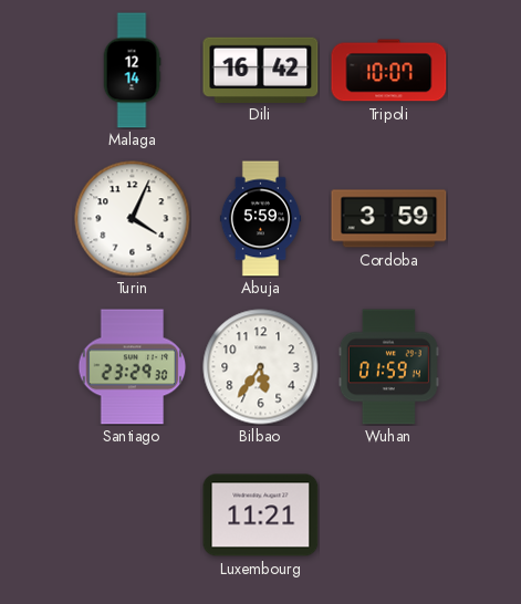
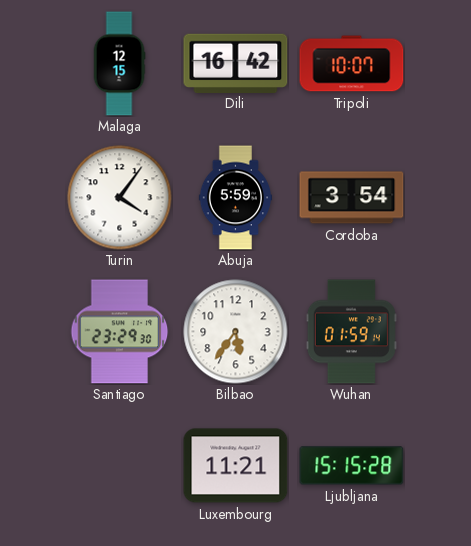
Malaga: 12:14 -> 12:15
Turin: 4:04 -> 4:06
Cordoba: 3:59 -> 3:54
Ljubljana: none -> 15:15
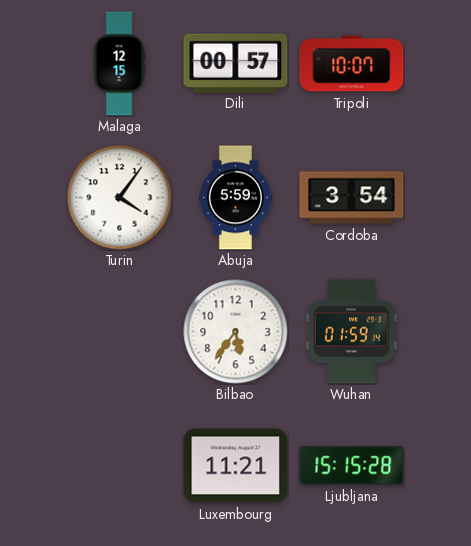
Dili: 16:42 -> 00:57
Santiago: 23:29 -> none
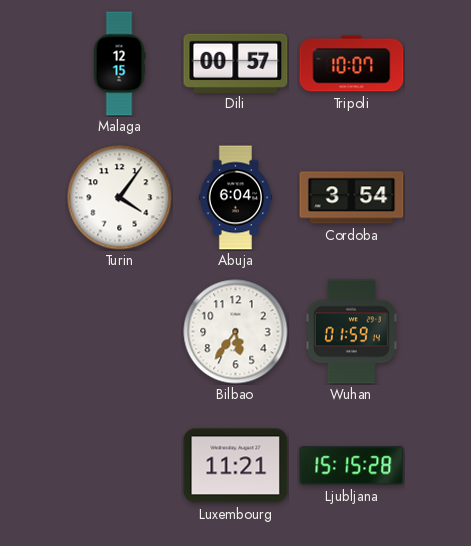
Abuja: 5:59 -> 6:04
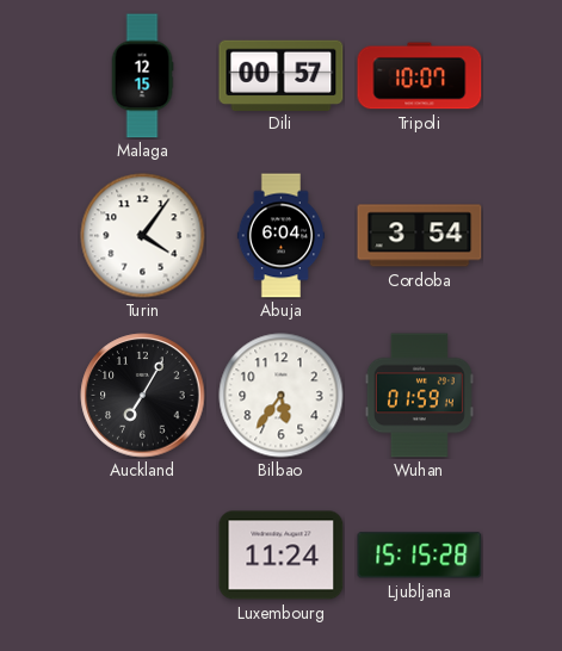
Auckland: none -> 7:05
Luxembourg: 11:21 -> 11:24
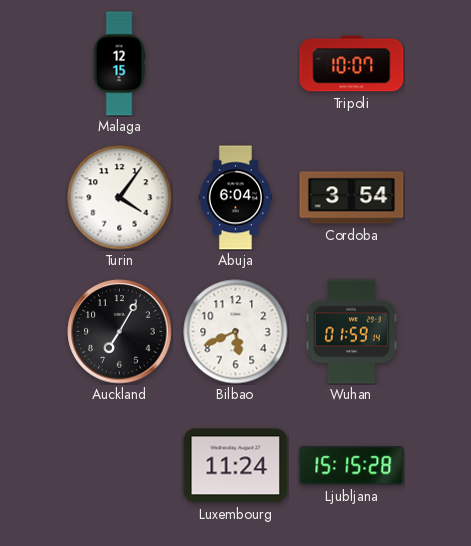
Dili: 00:57 -> none
Bilbao: 5:36 -> 5:41
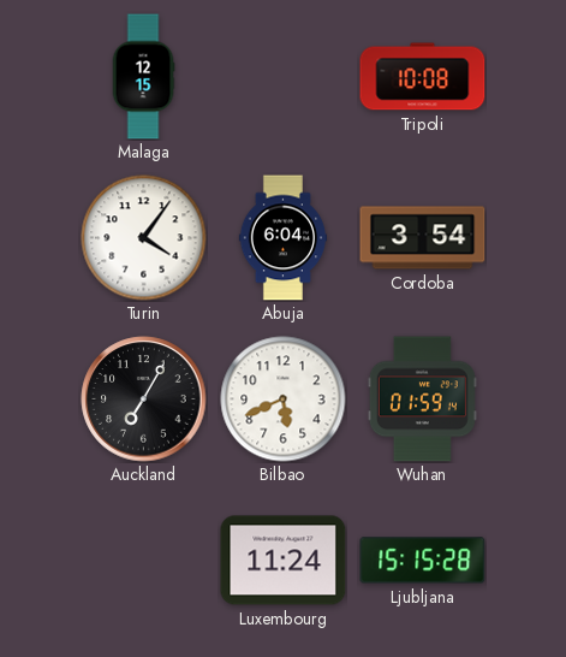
Tripoli: 10:07 -> 10:08
